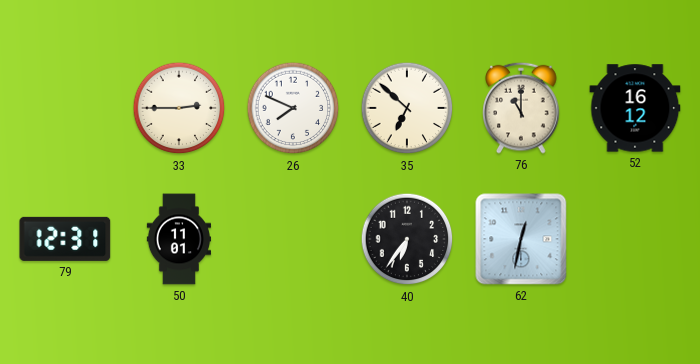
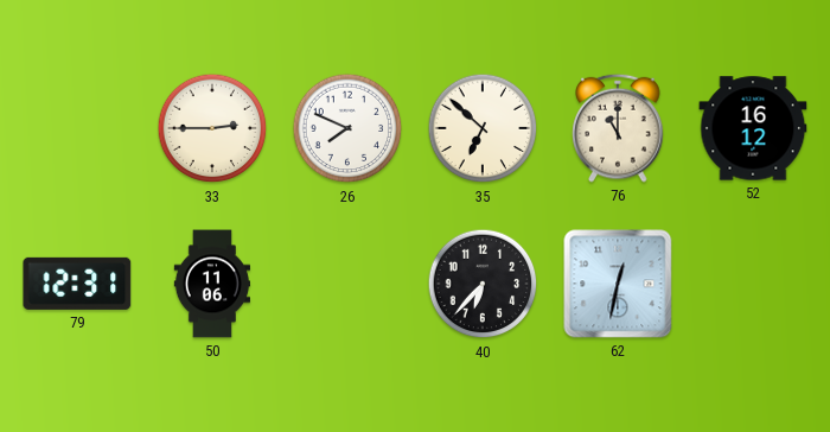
50: 11:01 -> 11:06
40: 6:36 -> 6:37
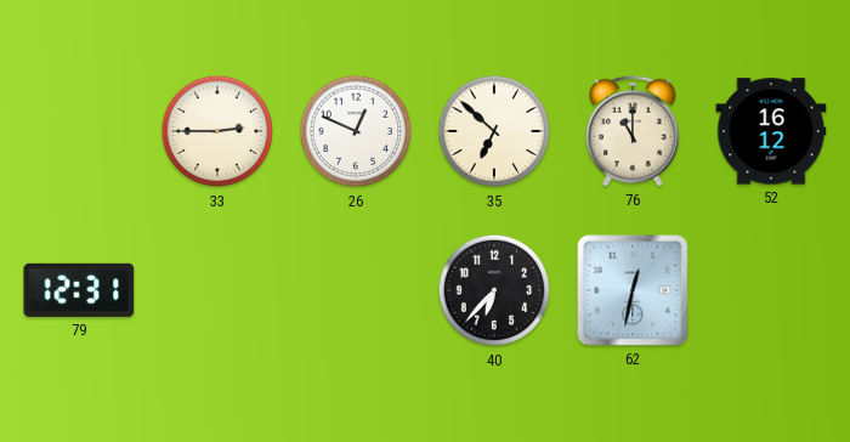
26: 7:49 -> 12:49
50: 11:06 -> none
